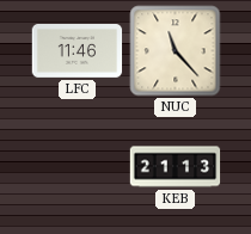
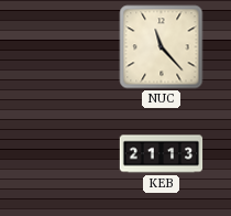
LFC: 11:46 -> none
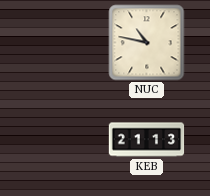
NUC: 11:23 -> 10:47
